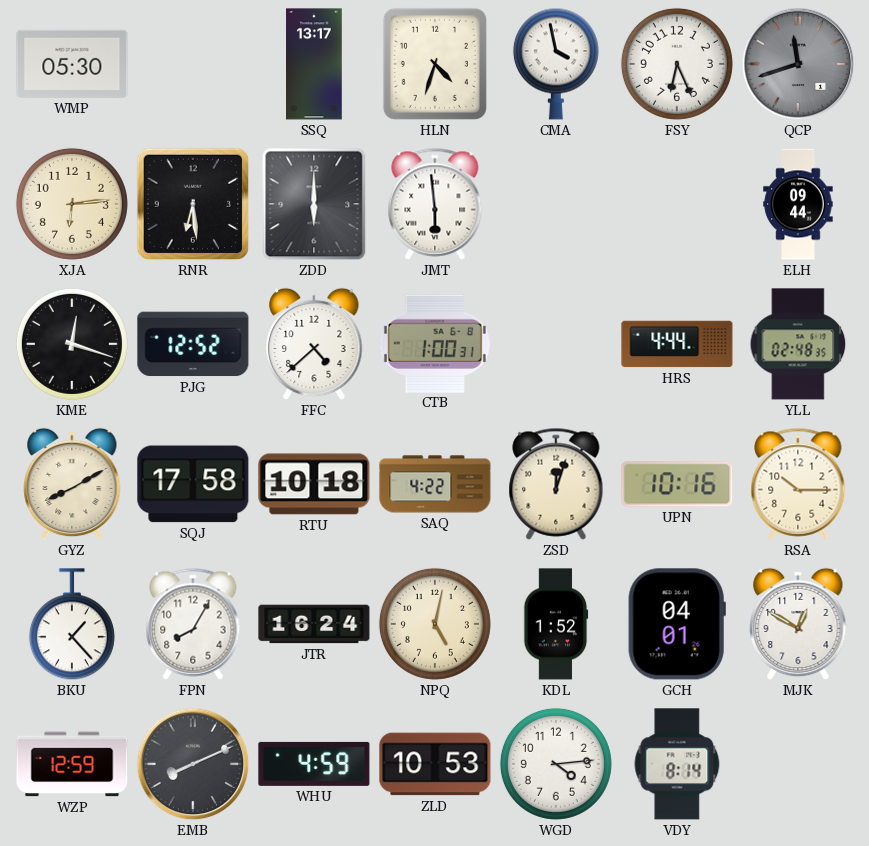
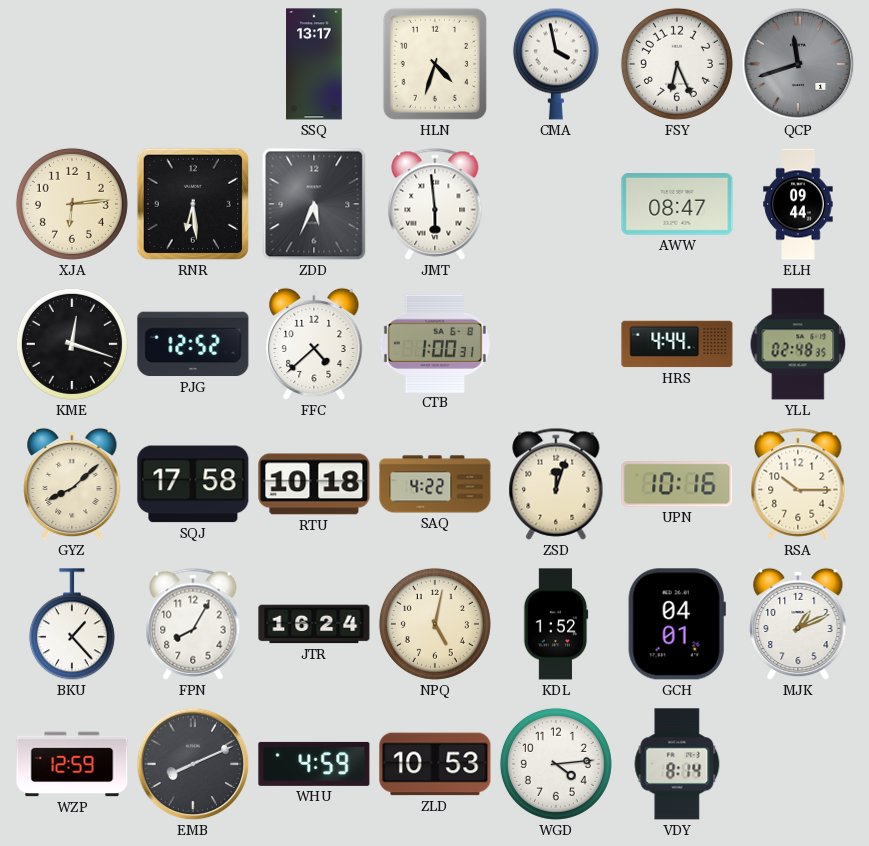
WMP: 05:30 -> none
ZDD: 6:00 -> 5:34
AWW: none -> 08:47
GYZ: 8:10 -> 8:08
MJK: 12:50 -> 1:11
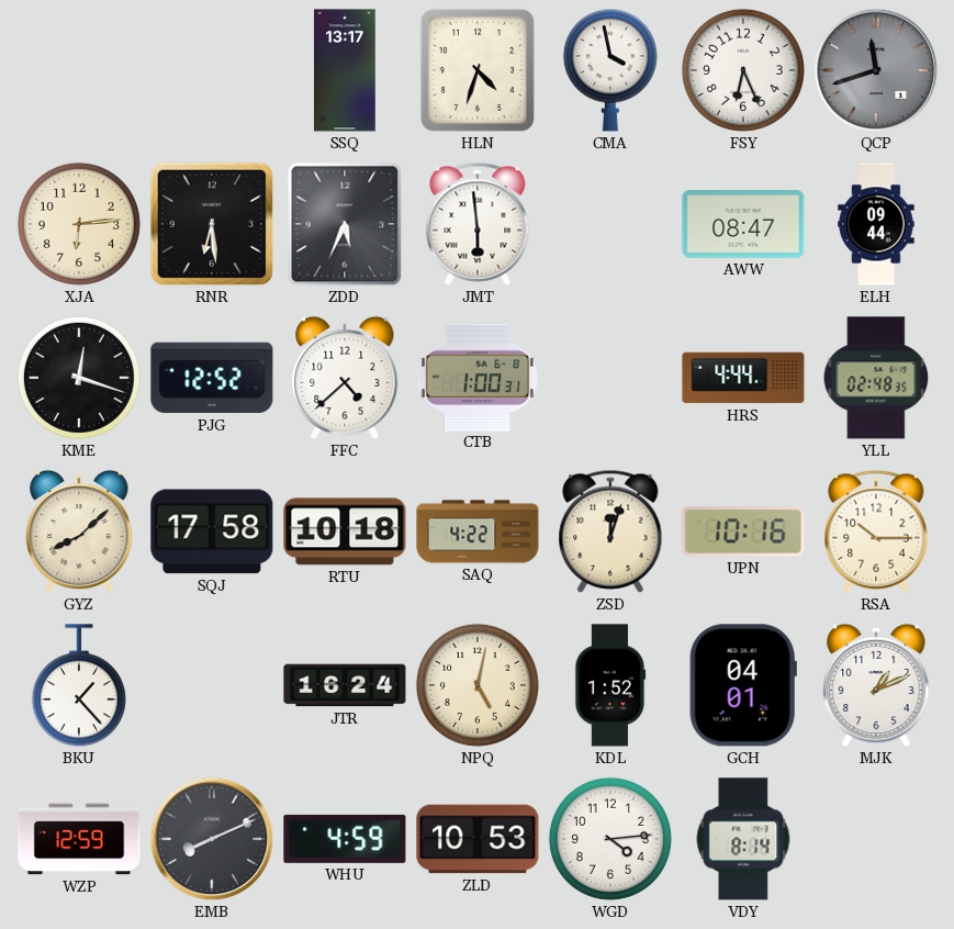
FPN: 8:05 -> none
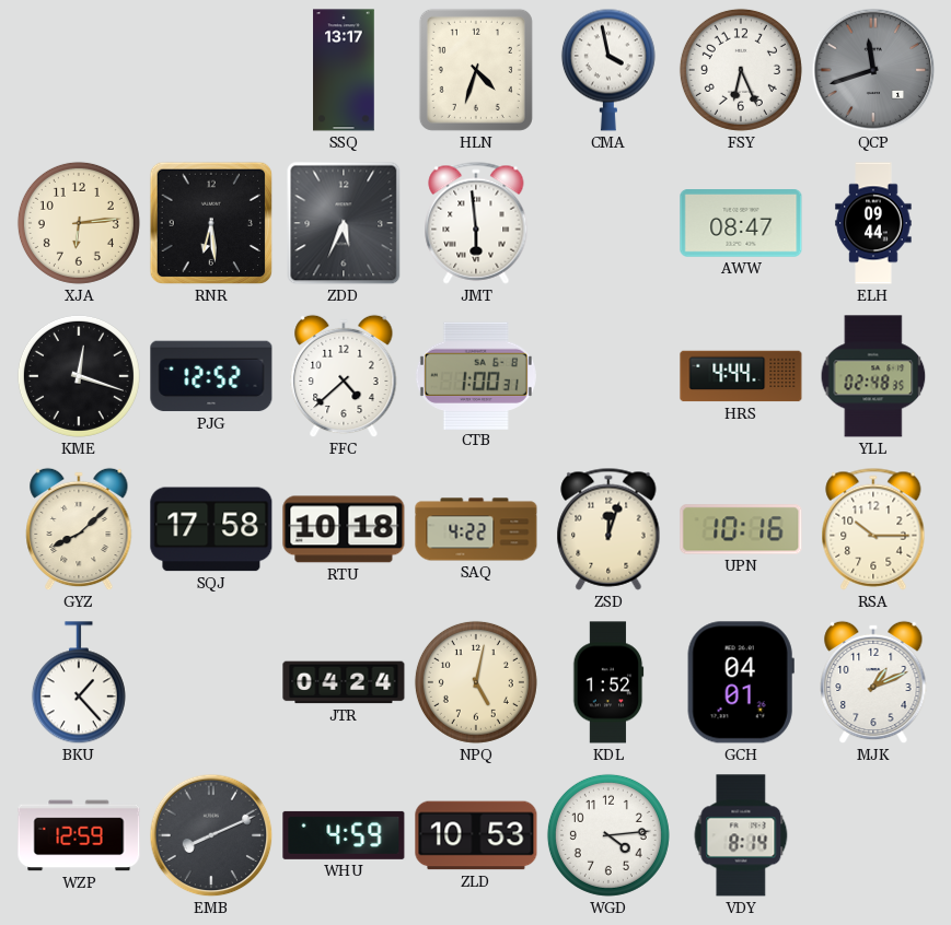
JTR: 16:24 -> 04:24
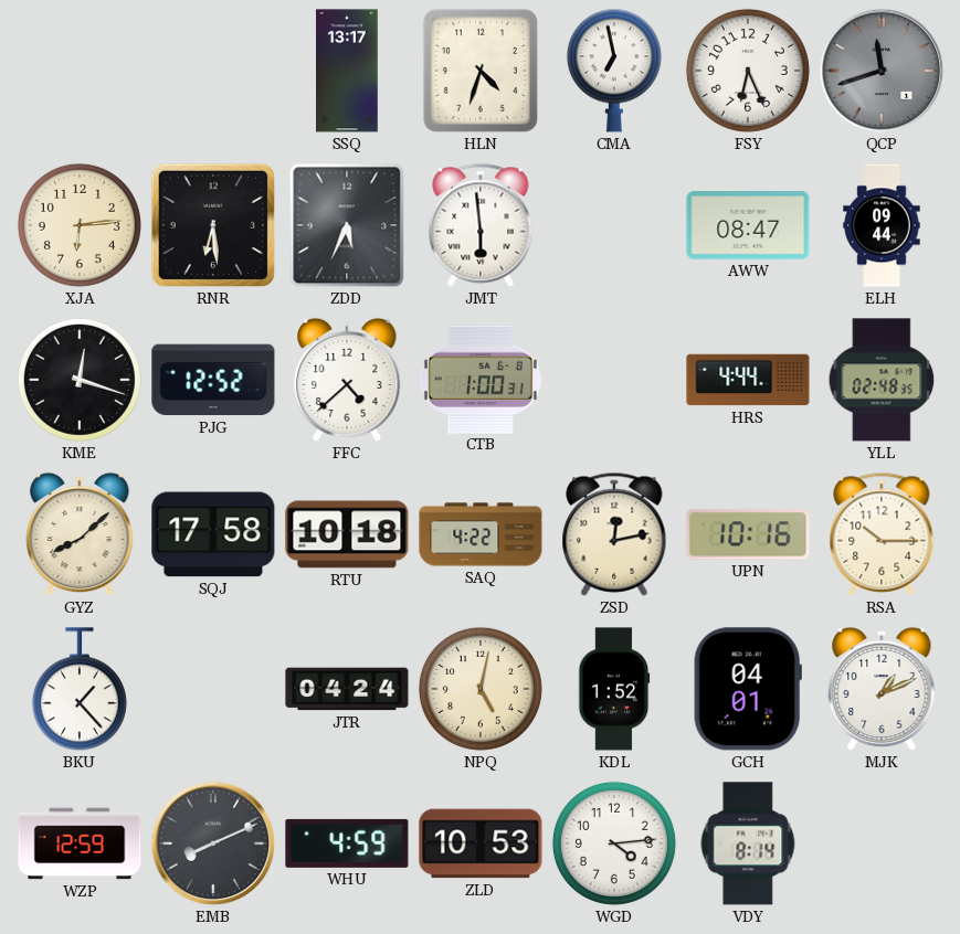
CMA: 3:58 -> 6:58
ZSD: 12:03 -> 12:13
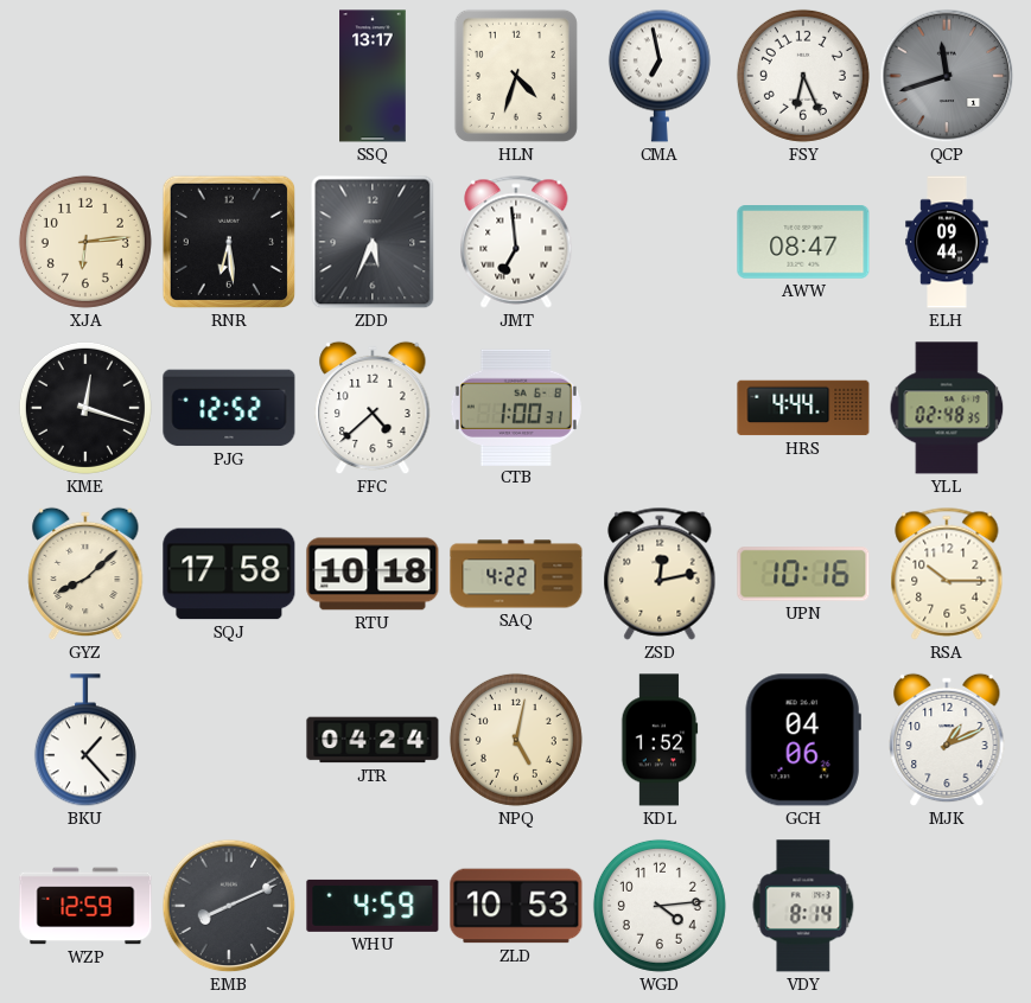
JMT: 5:59 -> 6:59
GCH: 04:01 -> 04:06
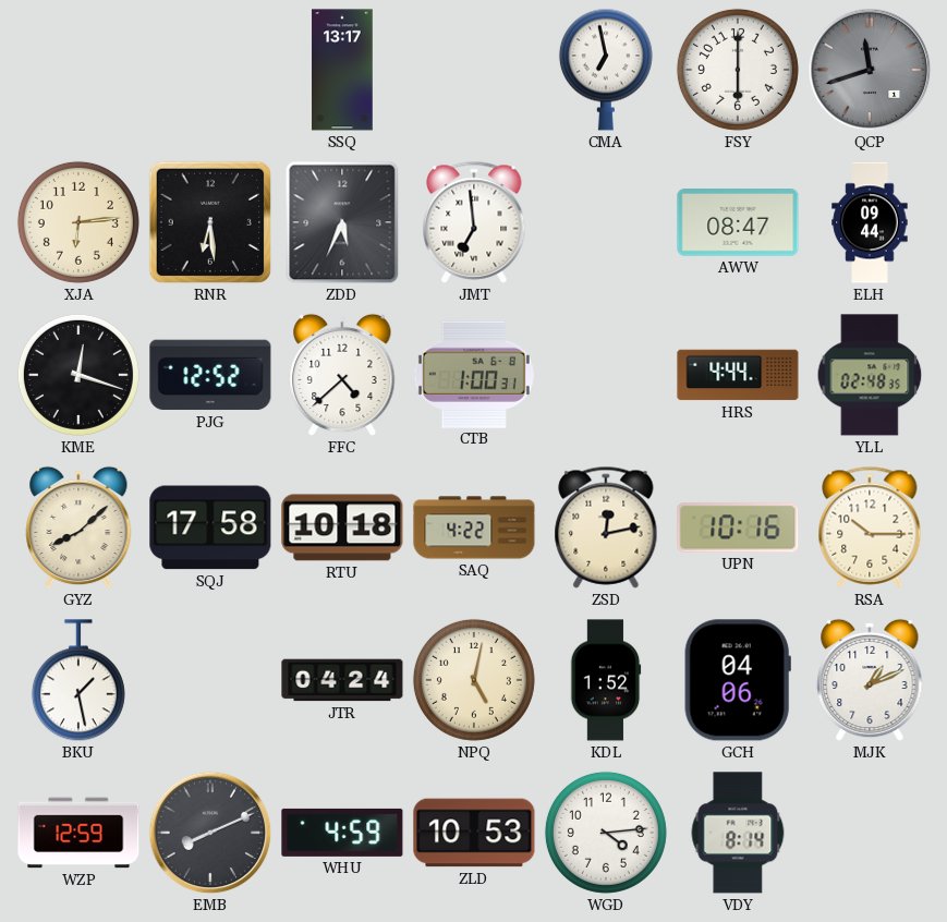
HLN: 4:33 -> none
FSY: 6:26 -> 6:00
BKU: 1:23 -> 1:28
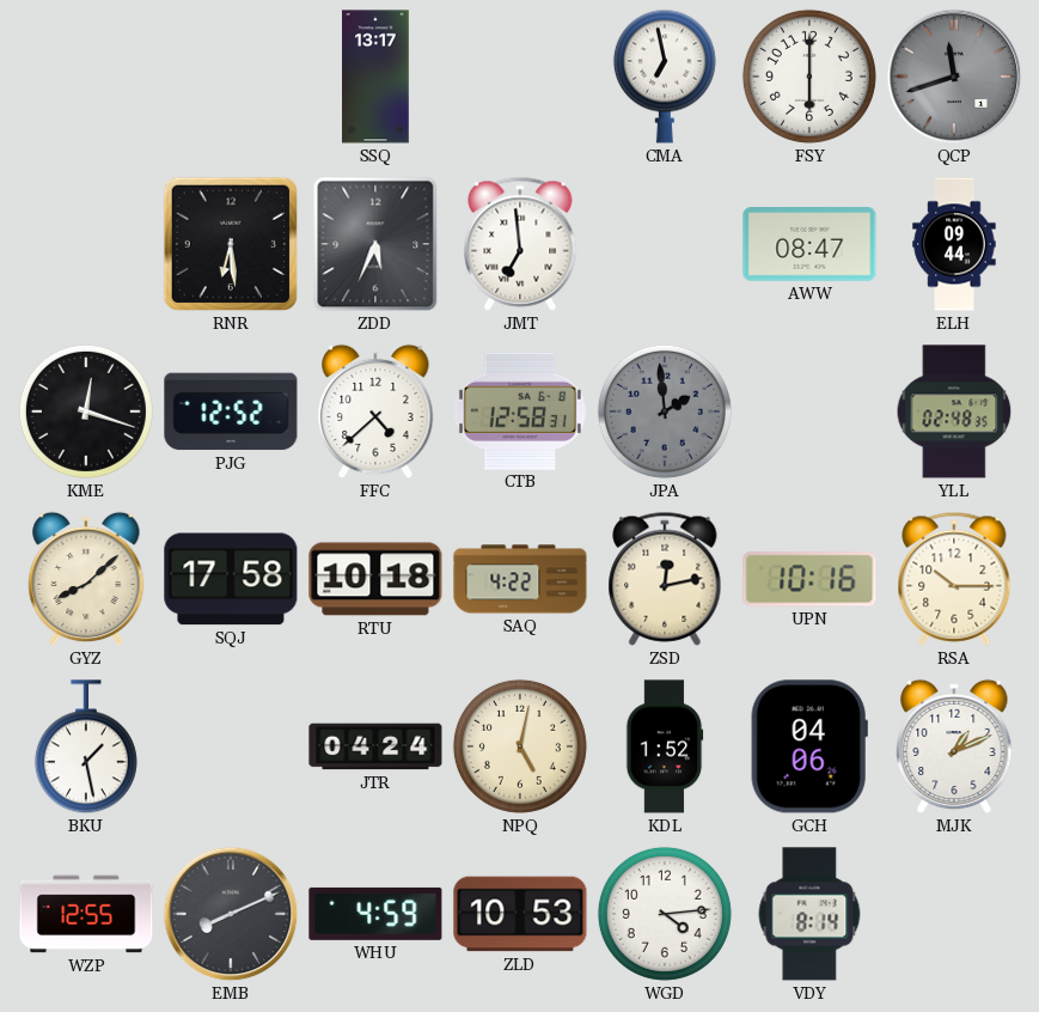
XJA: 6:14 -> none
CTB: 1:00 -> 12:58
JPA: none -> 1:59
HRS: 4:44 -> none
WZP: 12:59 -> 12:55
